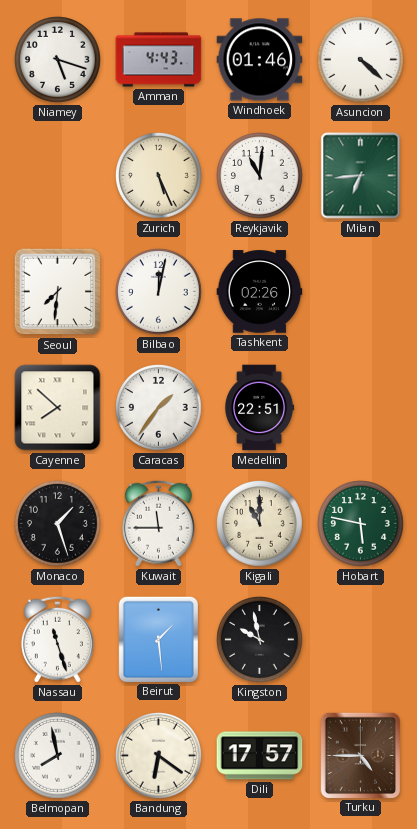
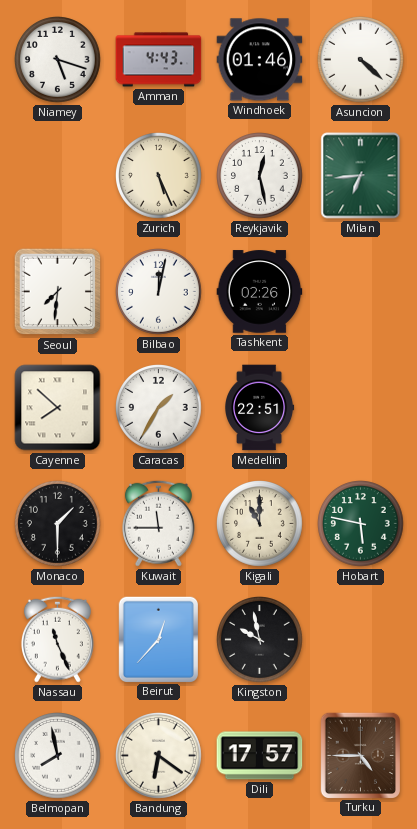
Reykjavik: 11:01 -> 12:28
Caracas: 1:36 -> 1:35
Monaco: 1:27 -> 1:30
Nassau: 11:27 -> 11:26
Beirut: 1:29 -> 12:37
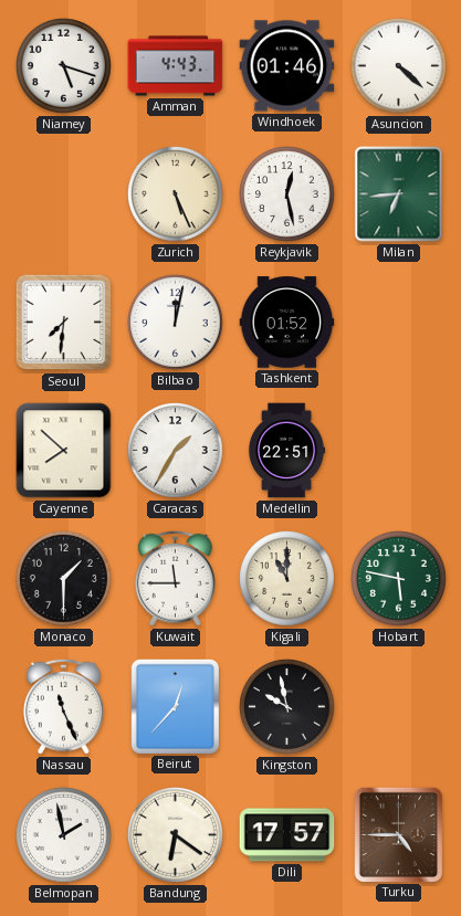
Tashkent: 02:26 -> 01:52
Belmopan: 7:58 -> 1:58
